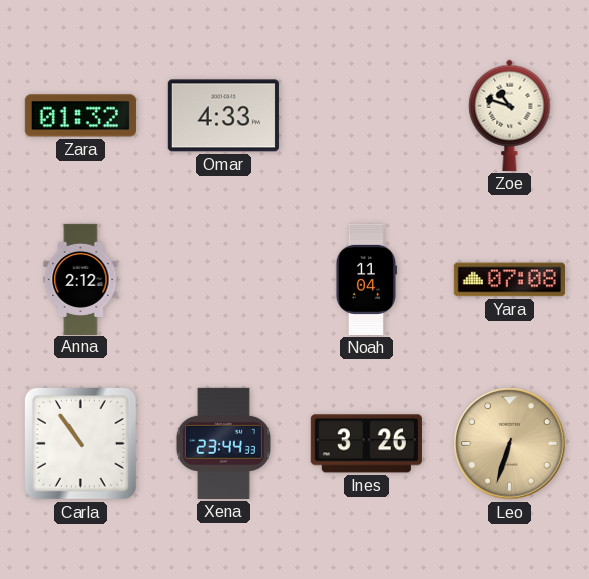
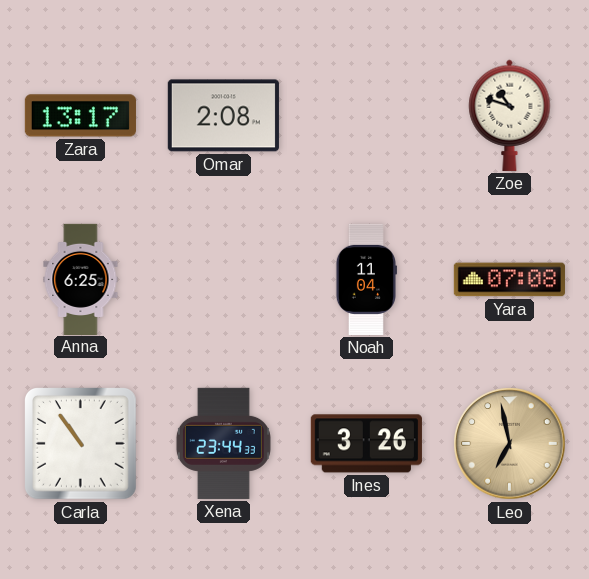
Zara: 01:32 -> 13:17
Omar: 4:33 -> 2:08
Anna: 2:12 -> 6:25
Leo: 6:33 -> 6:58
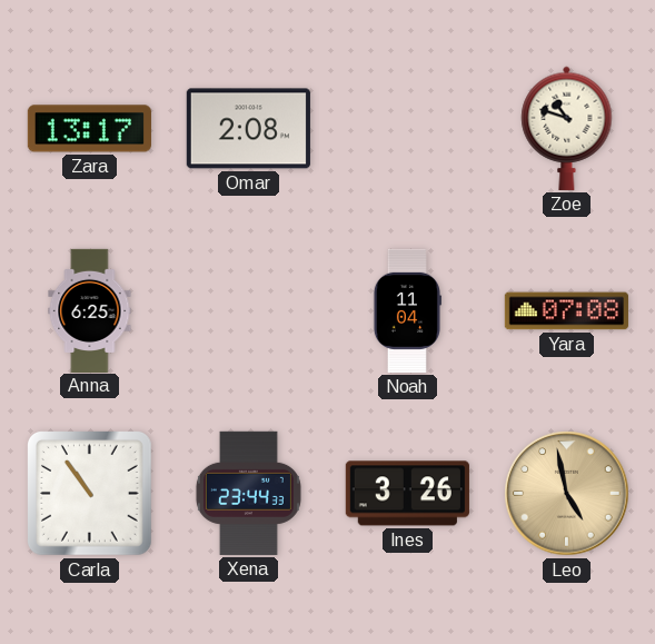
Leo: 6:58 -> 4:58
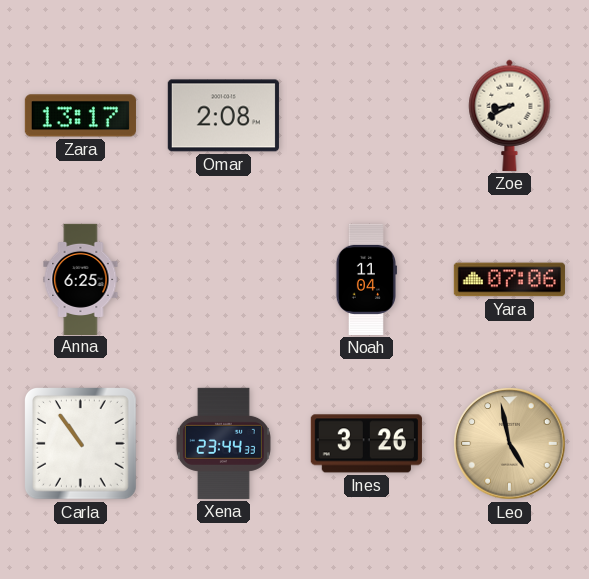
Zoe: 10:48 -> 8:40
Yara: 07:08 -> 07:06
